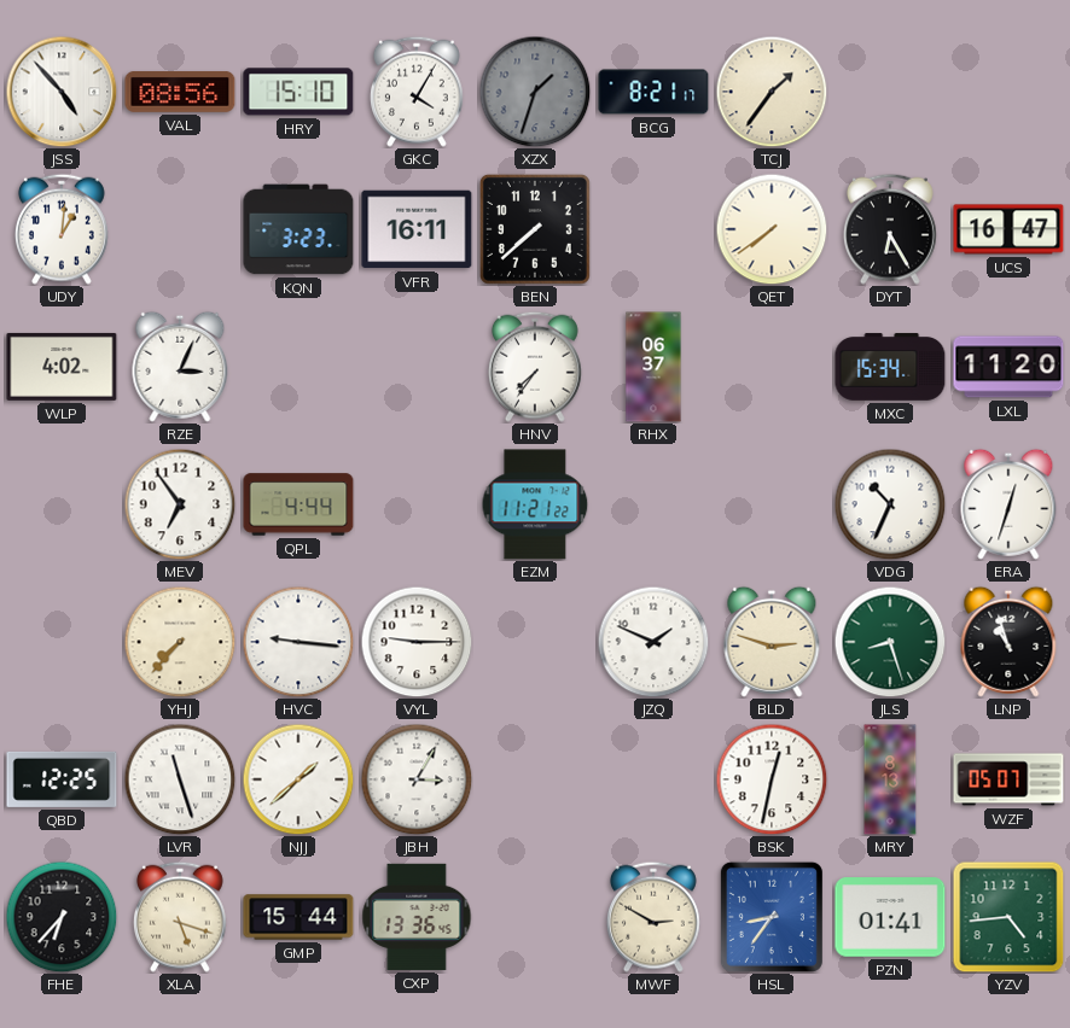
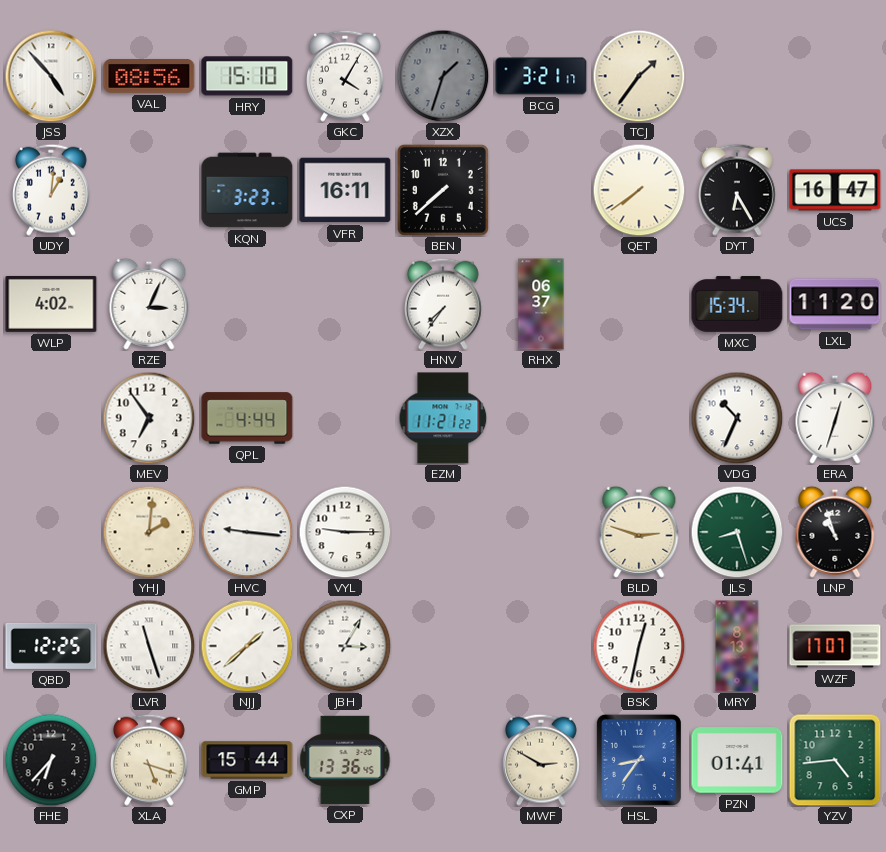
BCG: 8:21 -> 3:21
YHJ: 7:37 -> 2:01
JZQ: 1:49 -> none
WZF: 05:07 -> 17:07
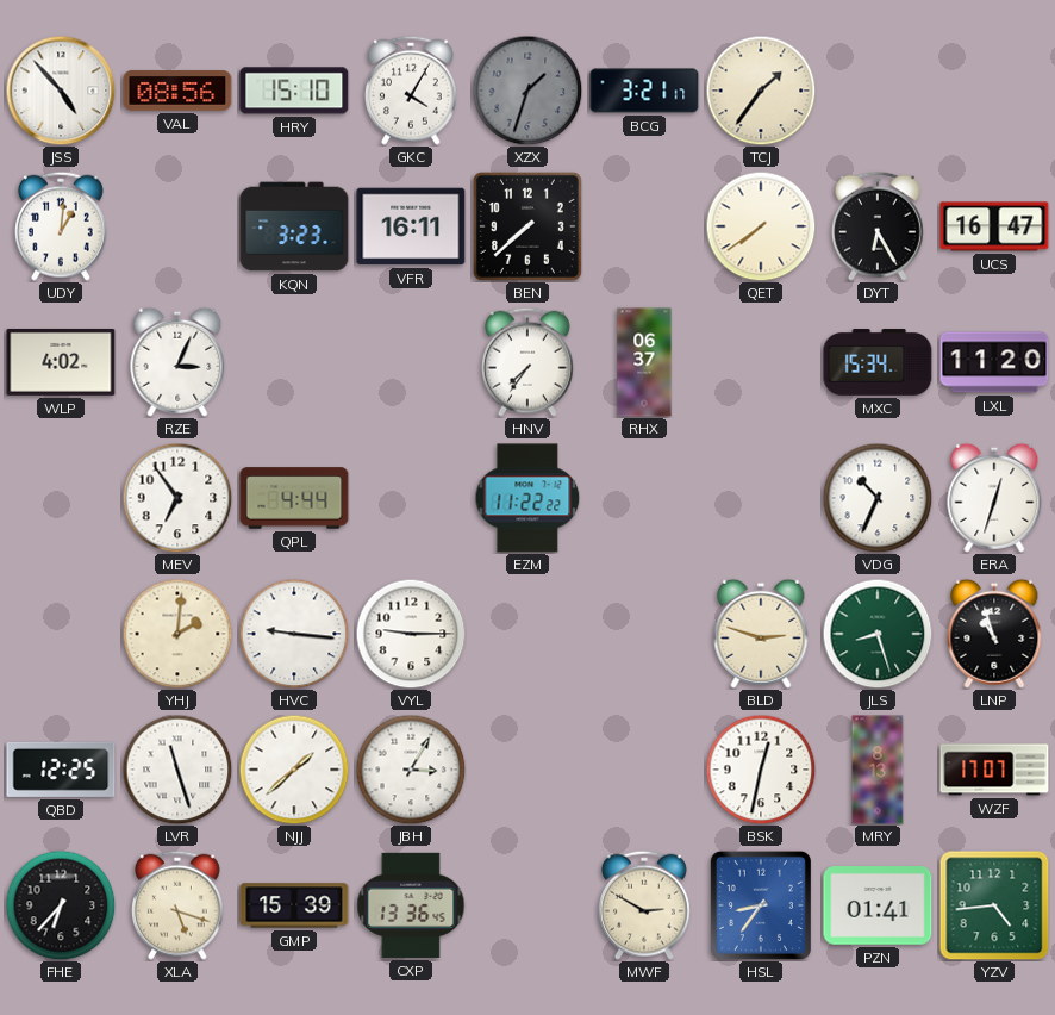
EZM: 11:21 -> 11:22
GMP: 15:44 -> 15:39
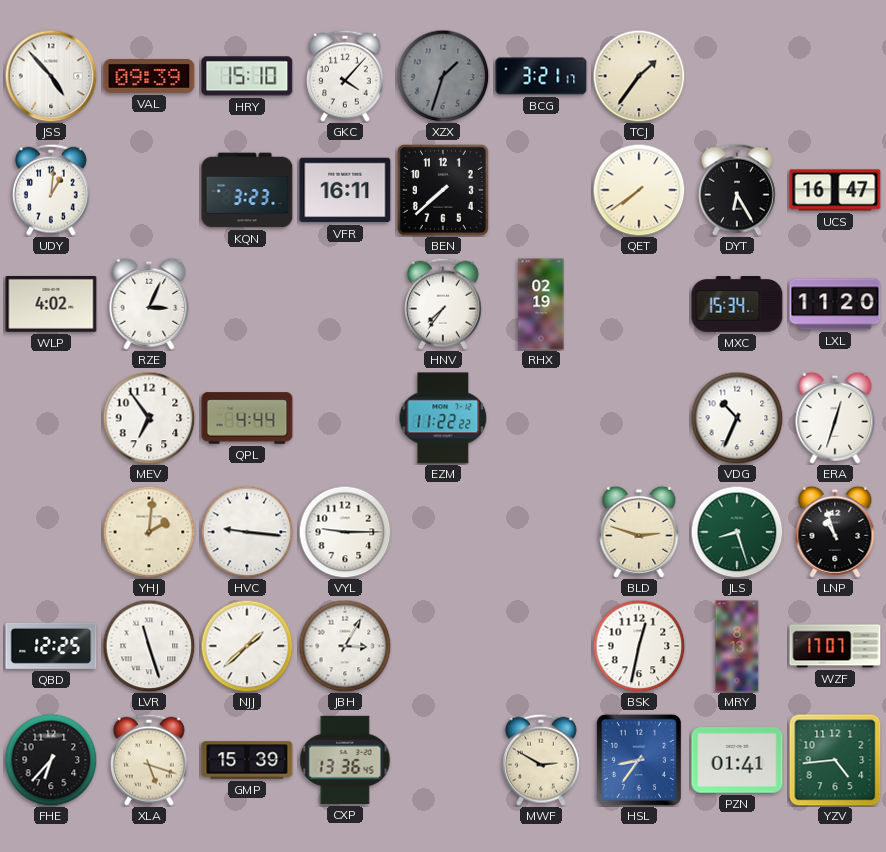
VAL: 08:56 -> 09:39
GKC: 4:05 -> 4:07
RHX: 06:37 -> 02:19
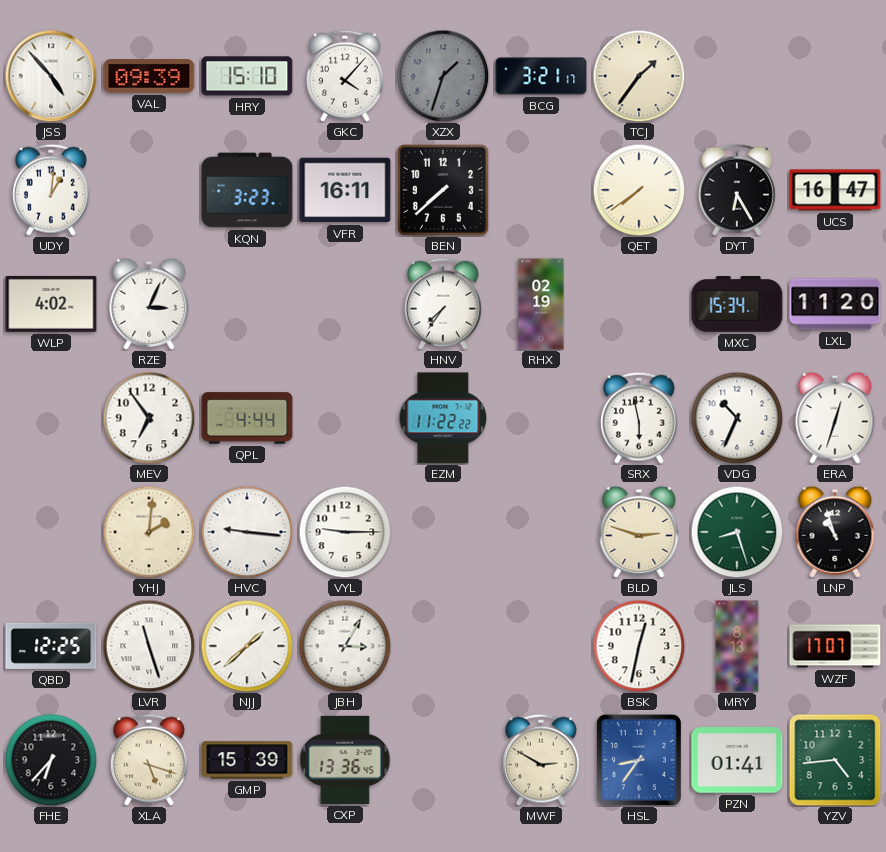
SRX: none -> 5:58
